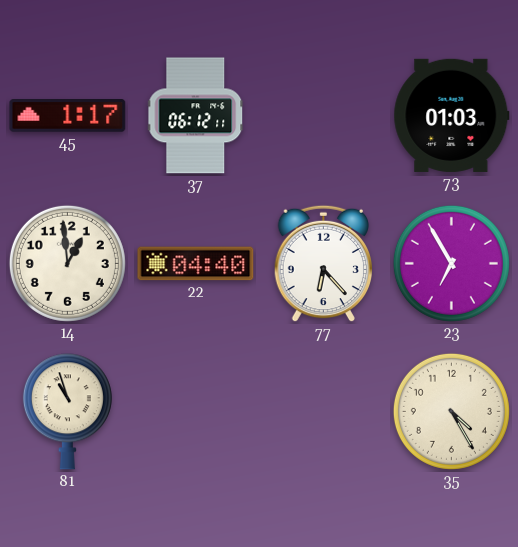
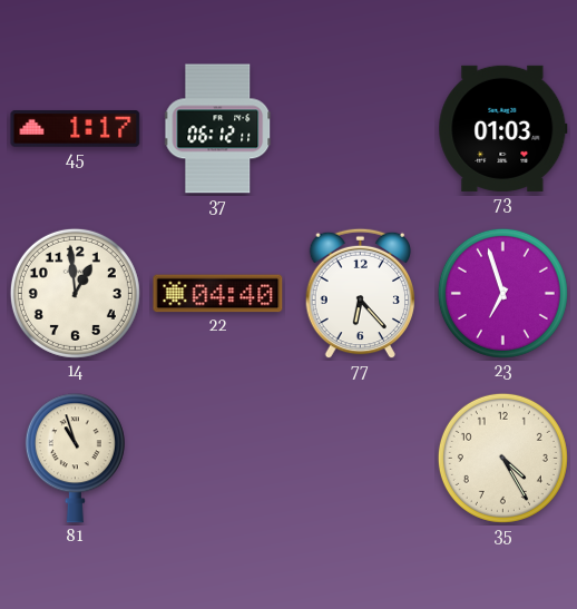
23: 6:55 -> 6:57
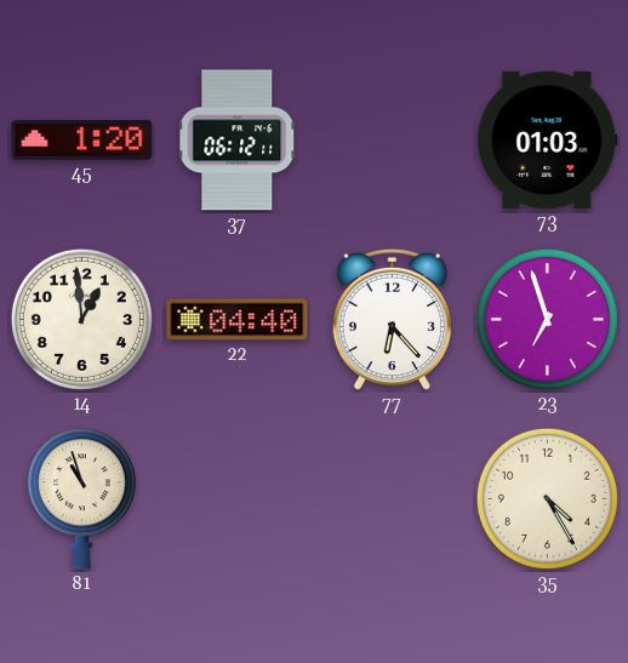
45: 1:17 -> 1:20
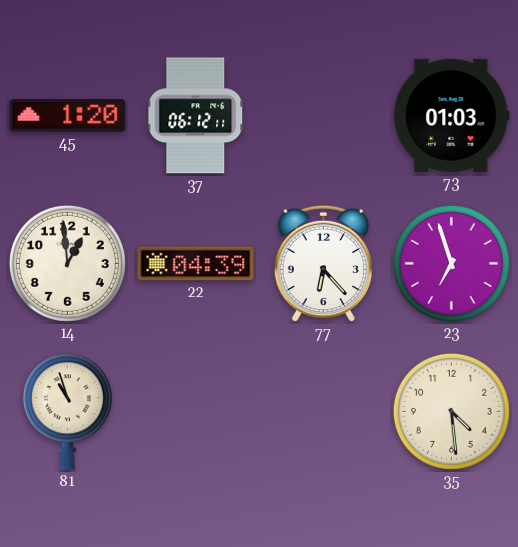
22: 04:40 -> 04:39
35: 4:25 -> 4:29
